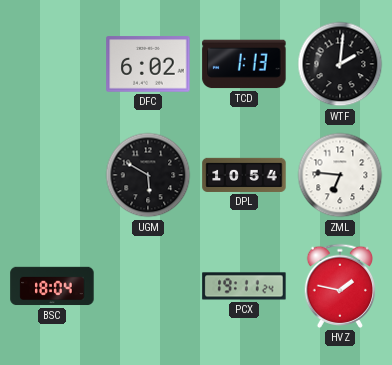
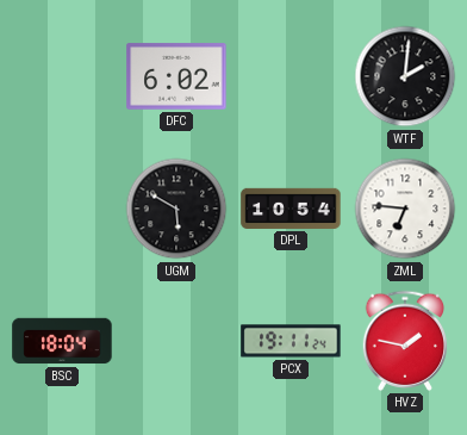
TCD: 1:13 -> none
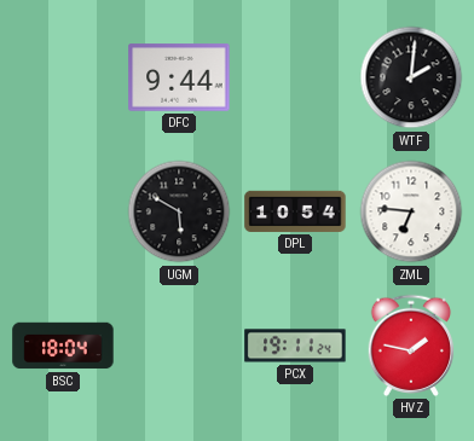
DFC: 6:02 -> 9:44
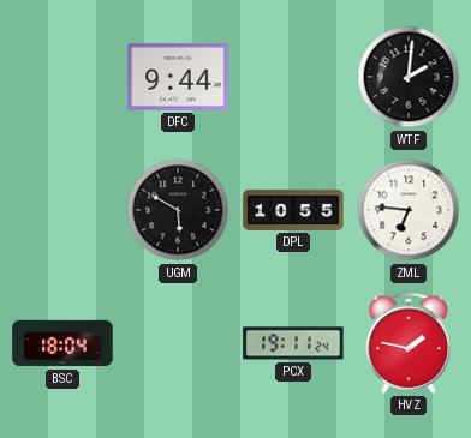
DPL: 10:54 -> 10:55
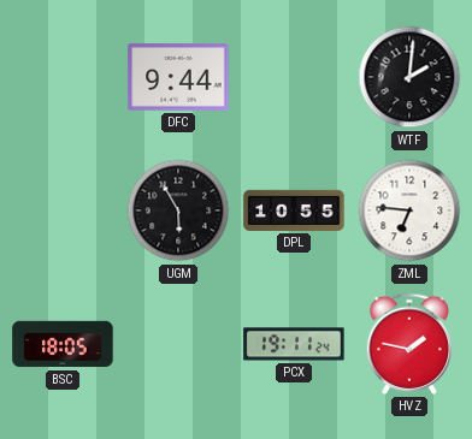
UGM: 5:50 -> 5:55
BSC: 18:04 -> 18:05
